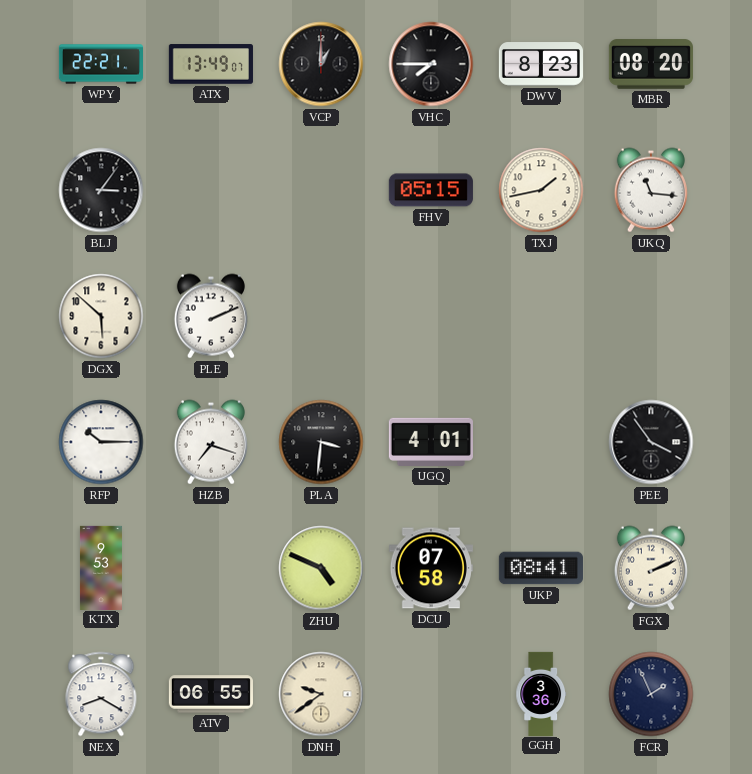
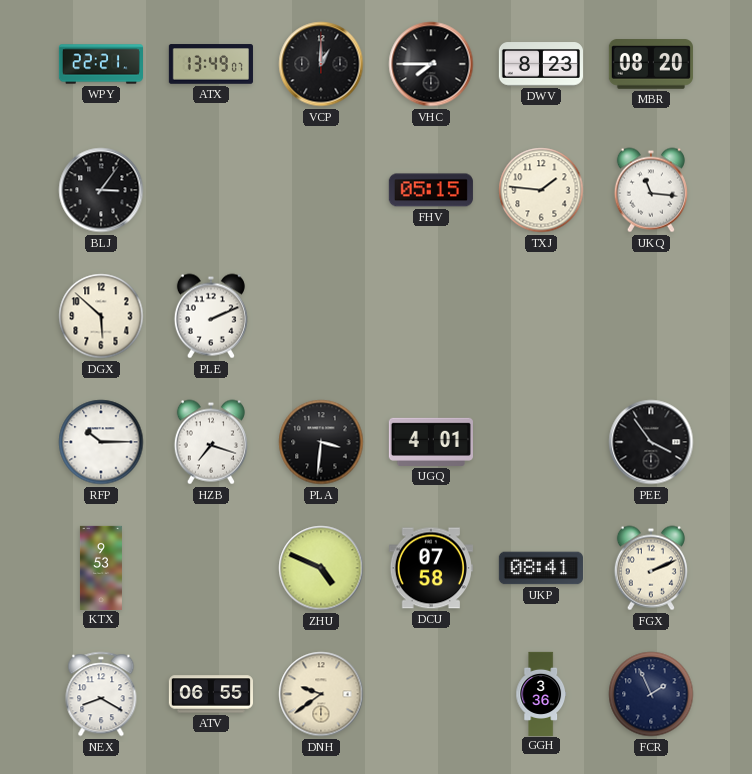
TXJ: 1:43 -> 1:46
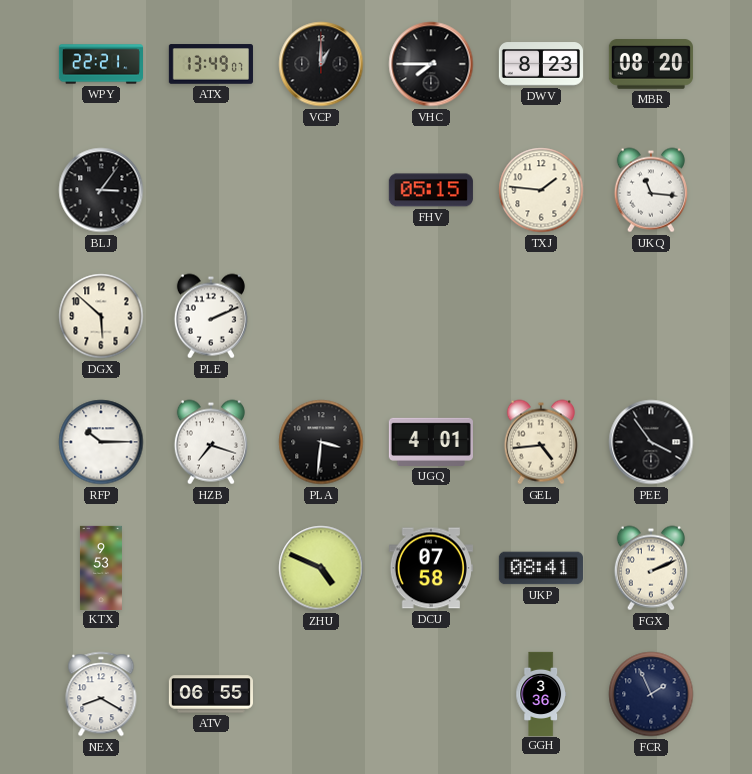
GEL: none -> 4:44
DNH: 9:39 -> none
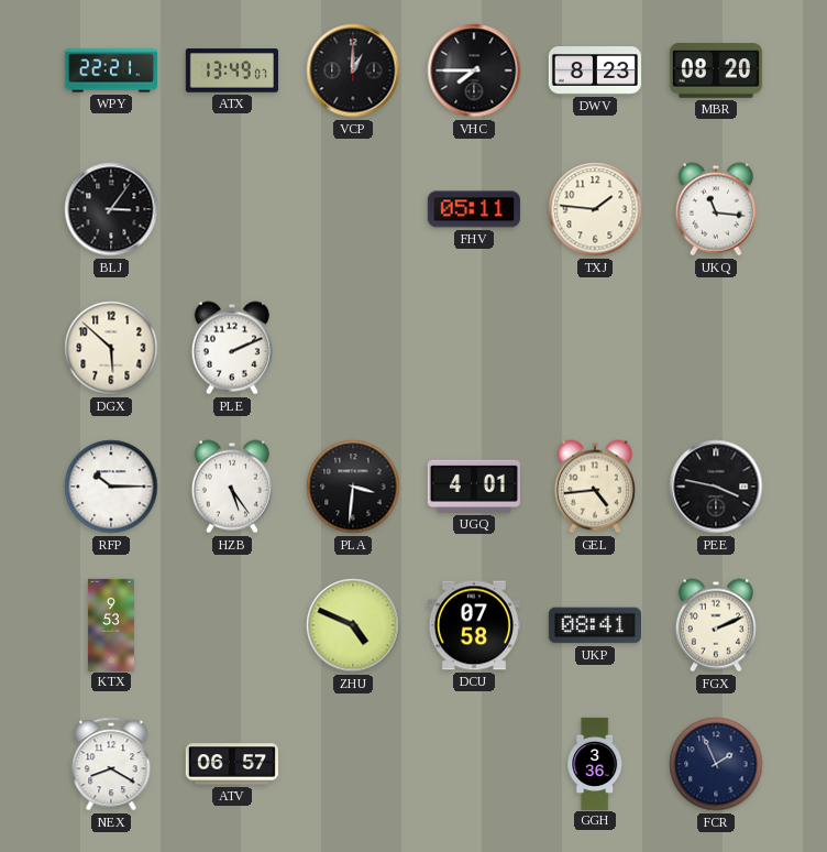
FHV: 05:15 -> 05:11
HZB: 7:18 -> 5:24
PEE: 3:54 -> 3:47
ATV: 06:55 -> 06:57
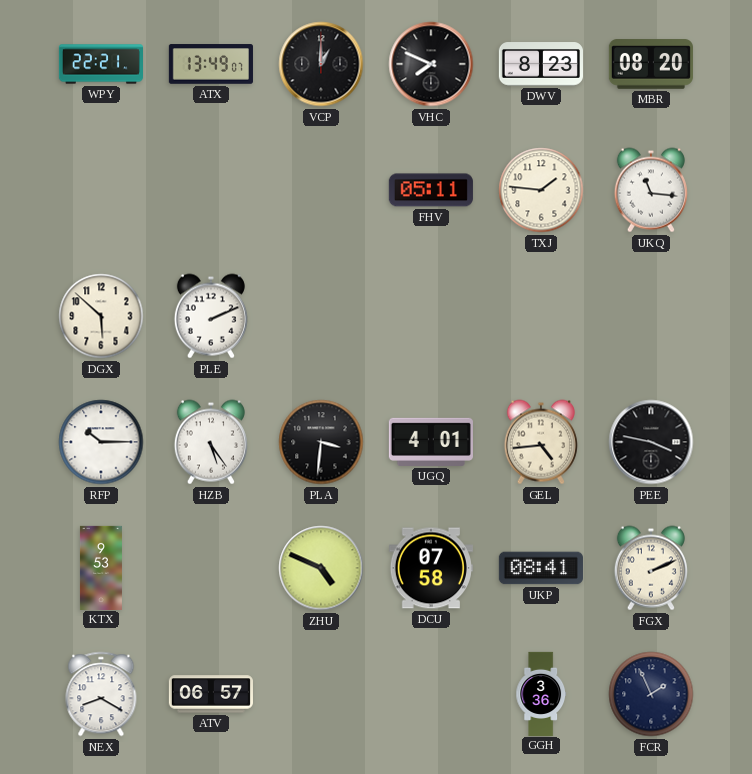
VHC: 7:45 -> 7:49
BLJ: 3:06 -> none
